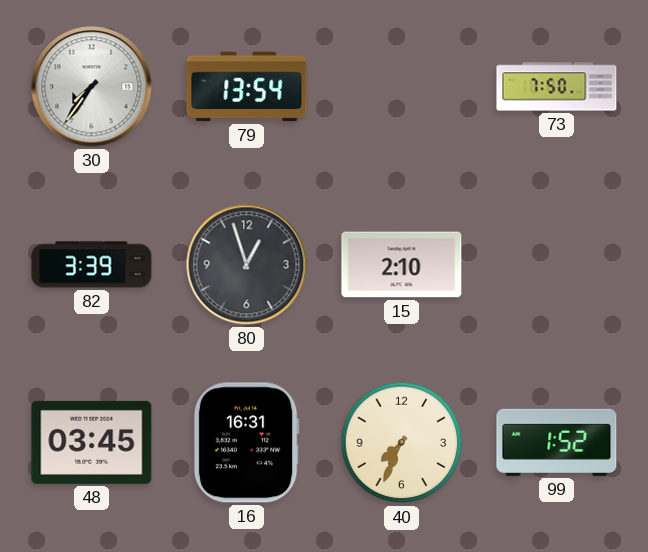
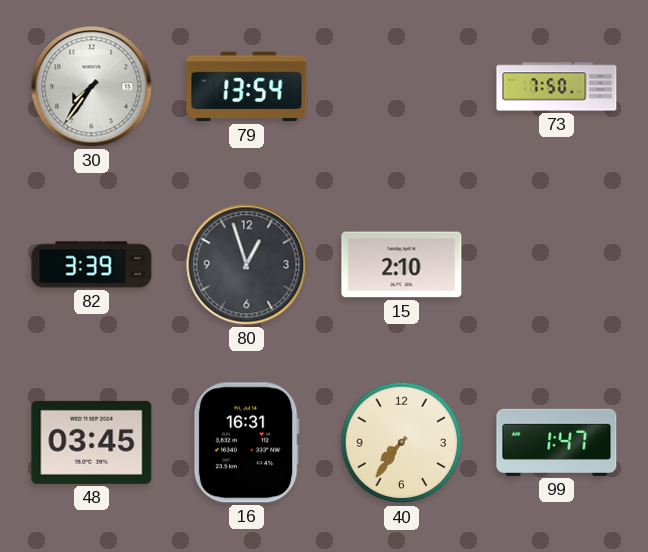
40: 7:34 -> 7:36
99: 1:52 -> 1:47
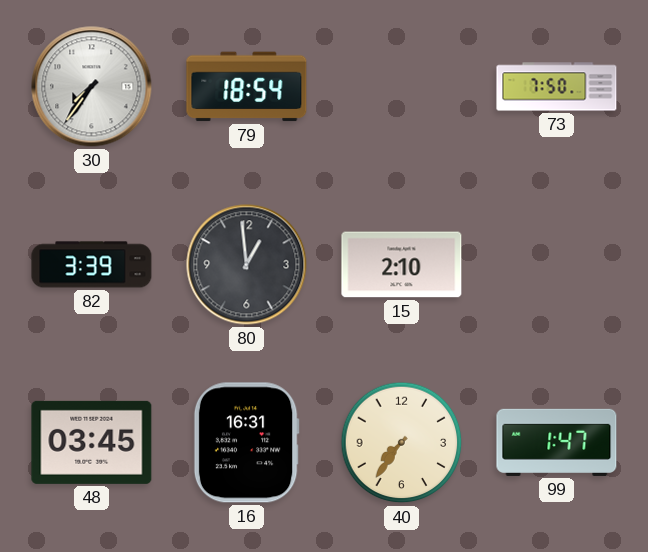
79: 13:54 -> 18:54
80: 12:57 -> 12:59
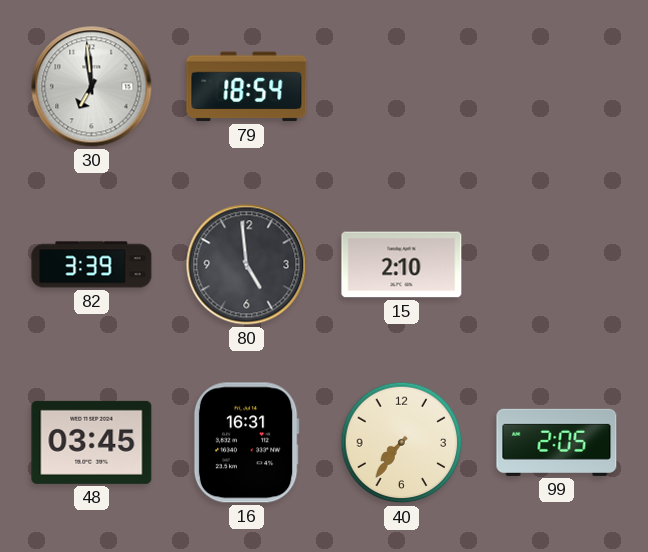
30: 7:36 -> 6:59
73: 7:50 -> none
80: 12:59 -> 4:59
99: 1:47 -> 2:05
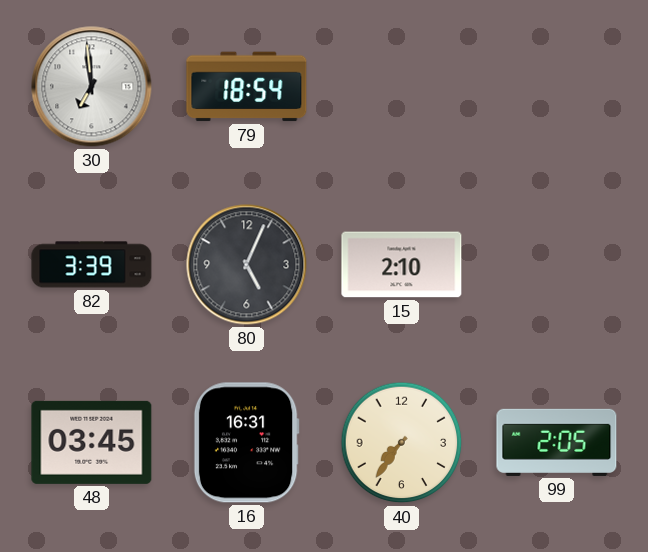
80: 4:59 -> 5:04
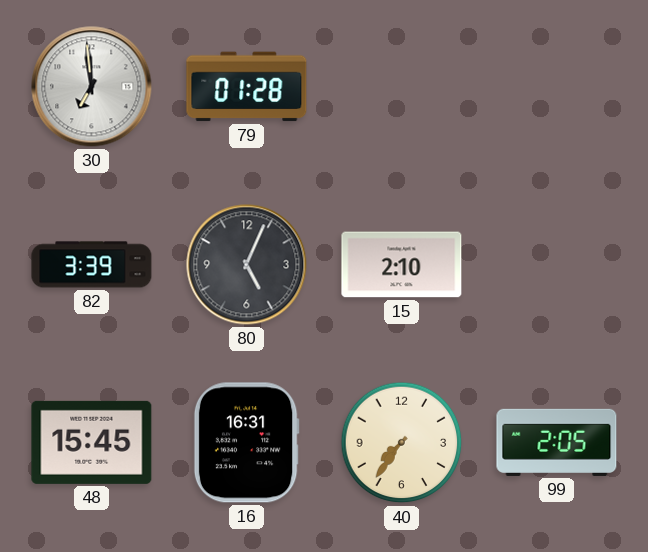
79: 18:54 -> 01:28
48: 03:45 -> 15:45
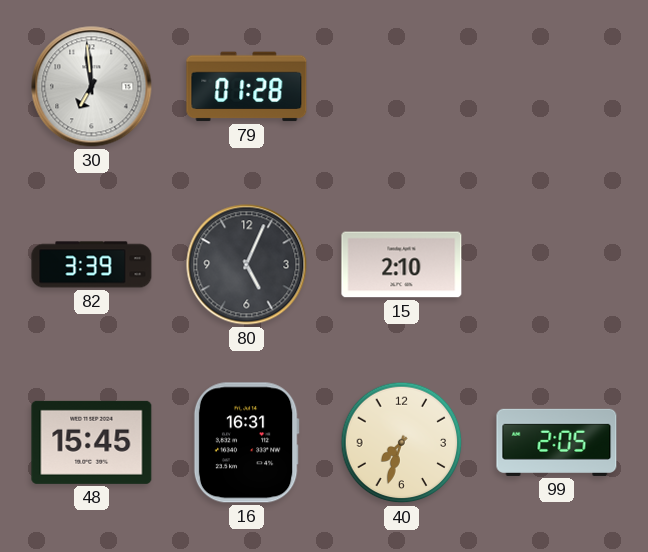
40: 7:36 -> 7:33
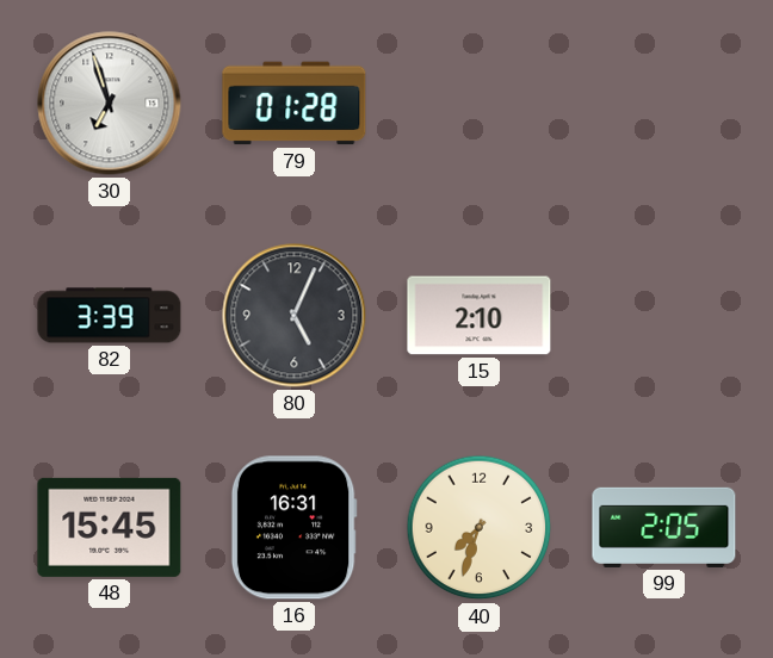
30: 6:59 -> 6:57
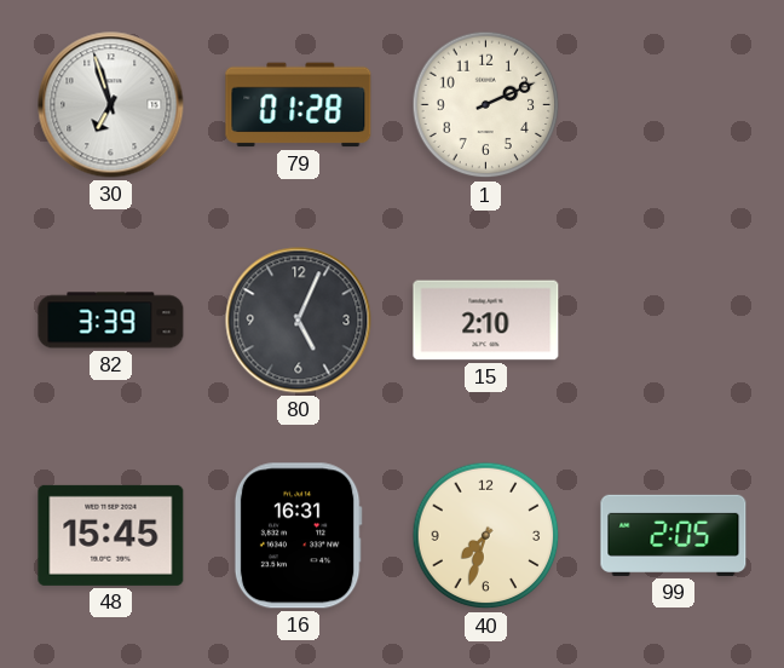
1: none -> 2:11
